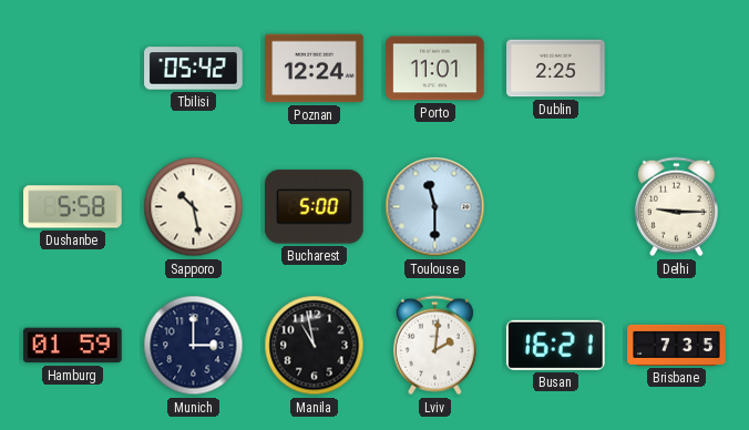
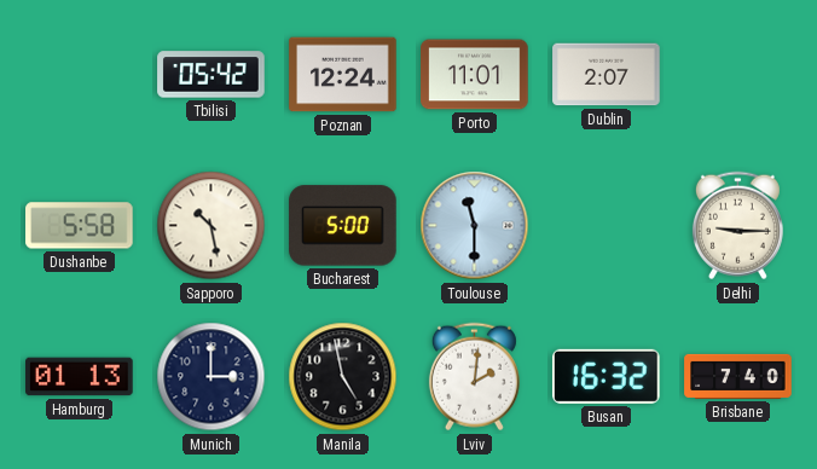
Dublin: 2:25 -> 2:07
Hamburg: 01:59 -> 01:13
Manila: 10:58 -> 4:58
Busan: 16:21 -> 16:32
Brisbane: 7:35 -> 7:40
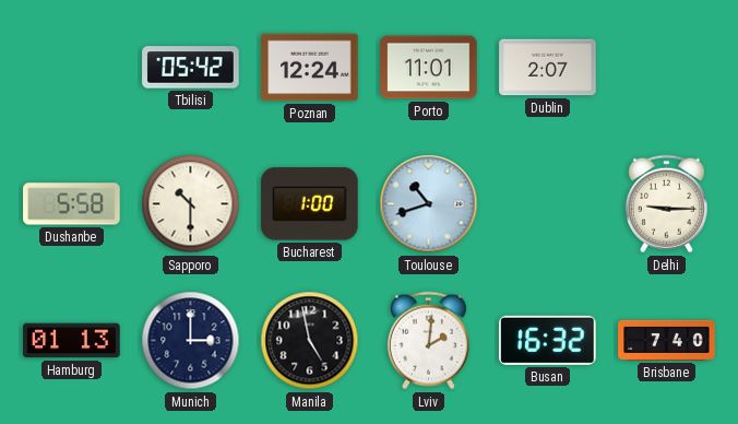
Sapporo: 10:28 -> 10:30
Bucharest: 5:00 -> 1:00
Toulouse: 11:30 -> 10:42
